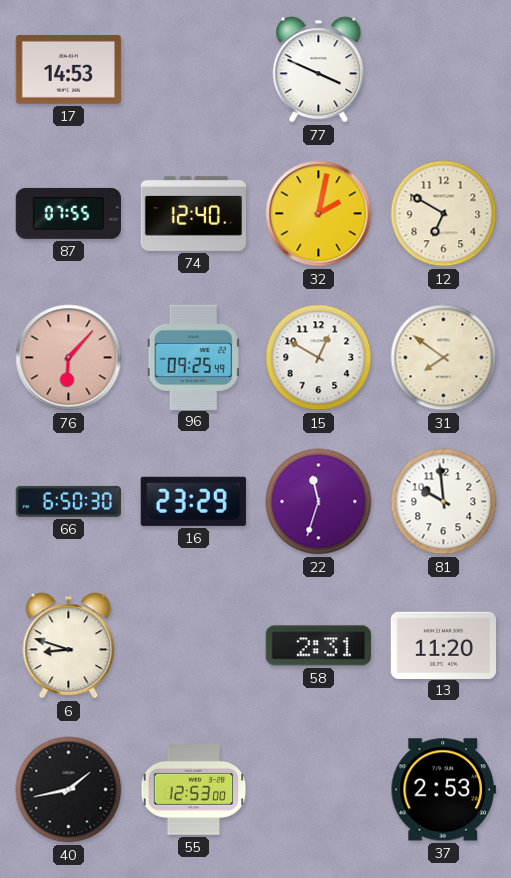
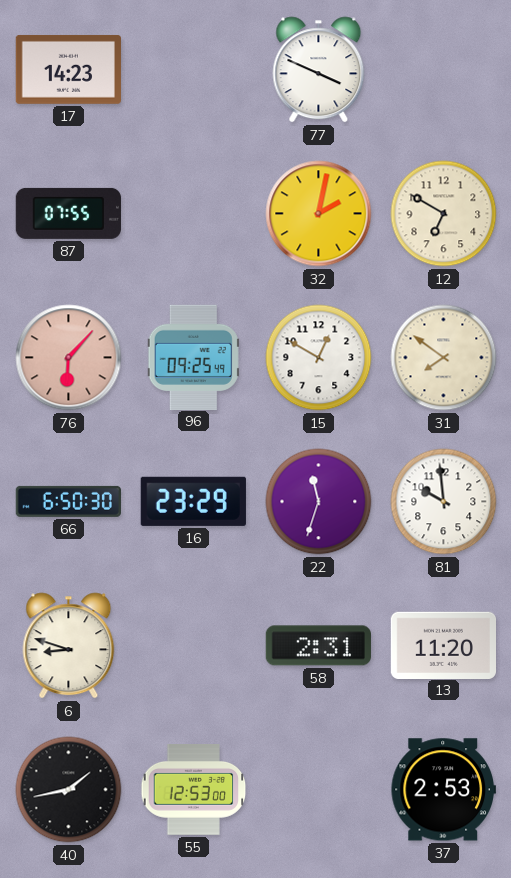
17: 14:53 -> 14:23
74: 12:40 -> none
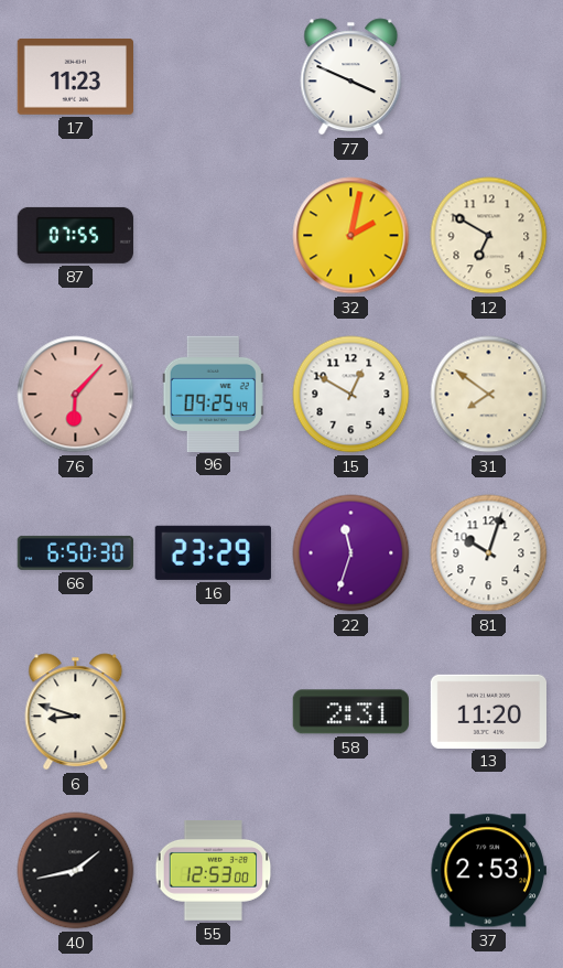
17: 14:23 -> 11:23
81: 9:59 -> 10:03
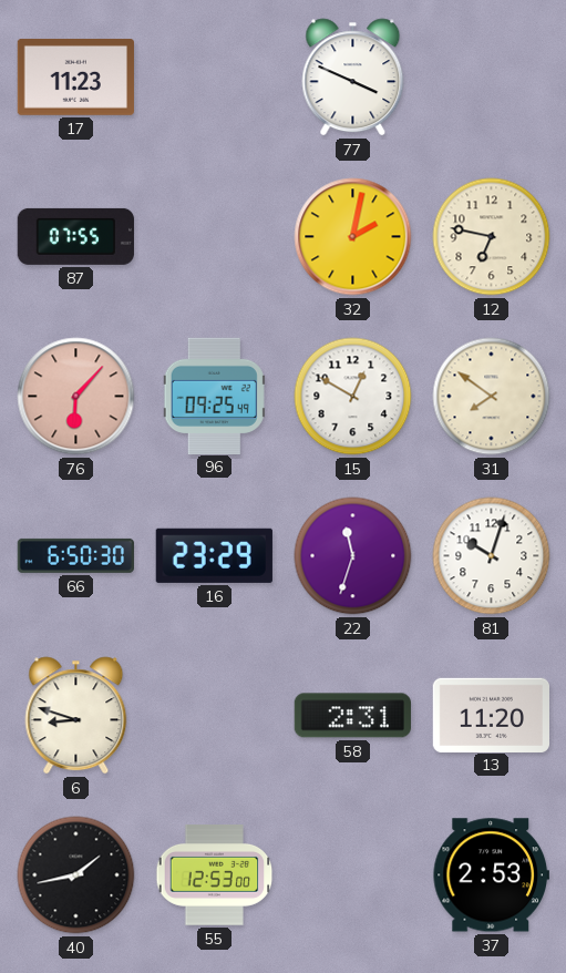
12: 6:50 -> 6:47
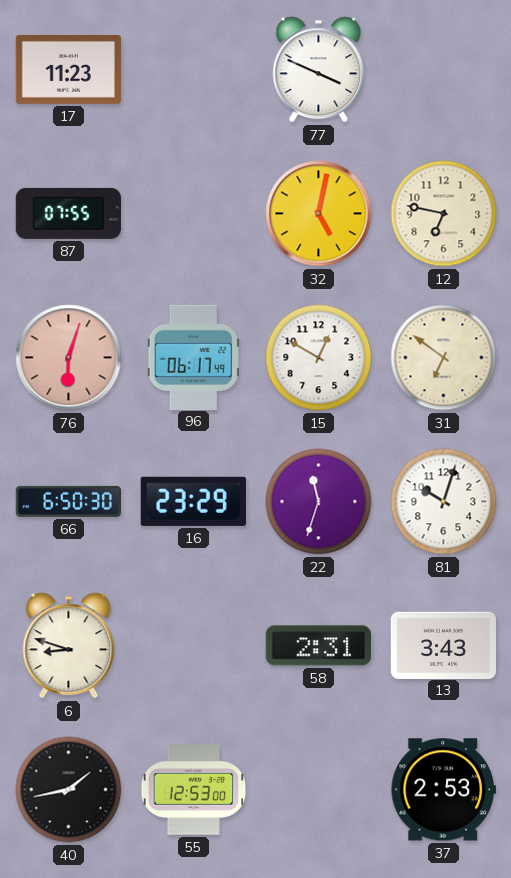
32: 2:02 -> 5:02
76: 6:07 -> 6:03
96: 09:25 -> 06:17
31: 7:51 -> 6:51
13: 11:20 -> 3:43
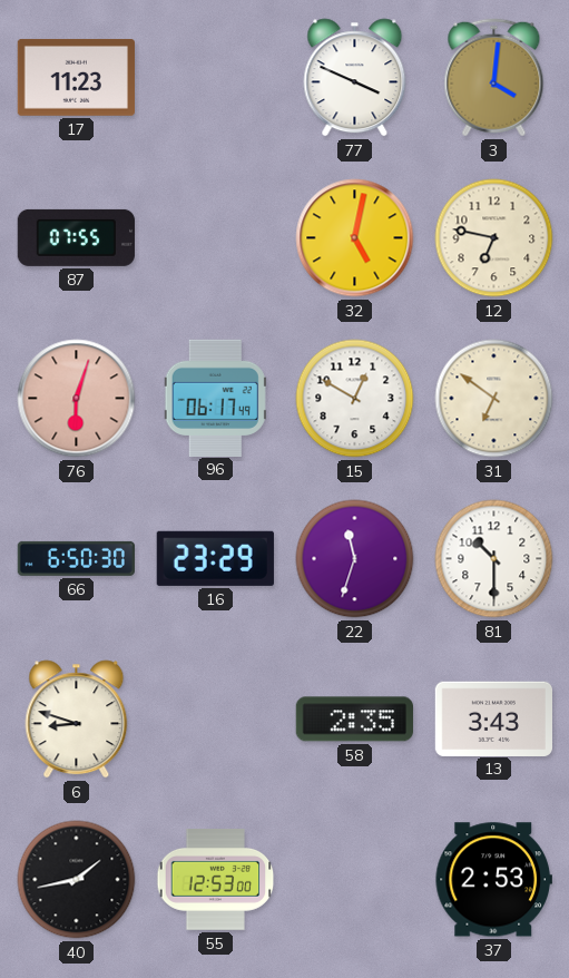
3: none -> 4:01
81: 10:03 -> 10:30
58: 2:31 -> 2:35
